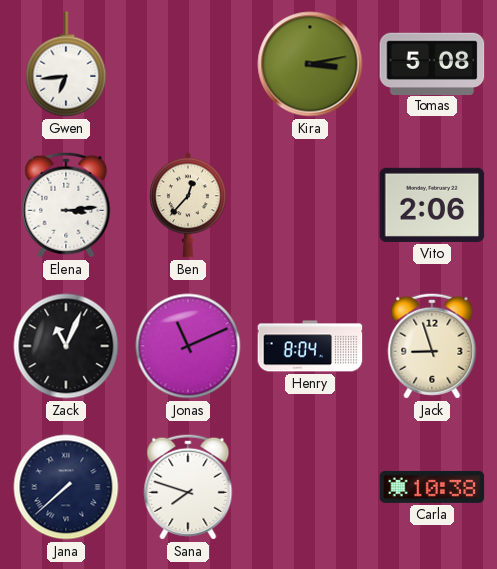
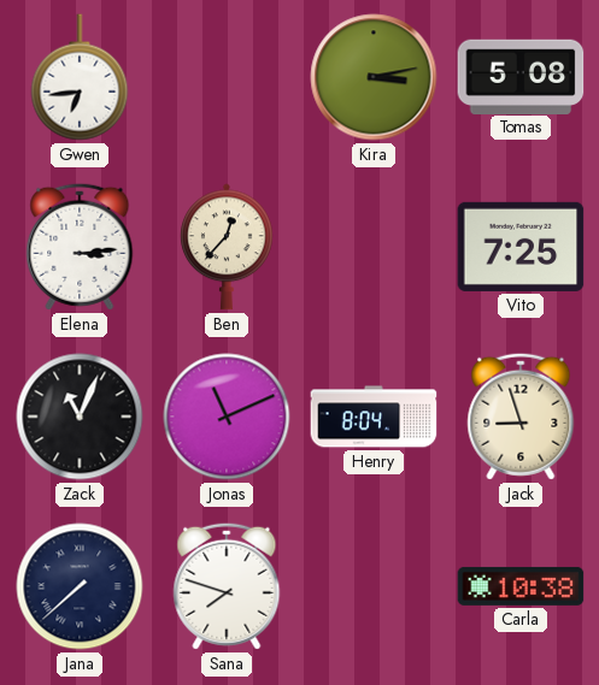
Vito: 2:06 -> 7:25
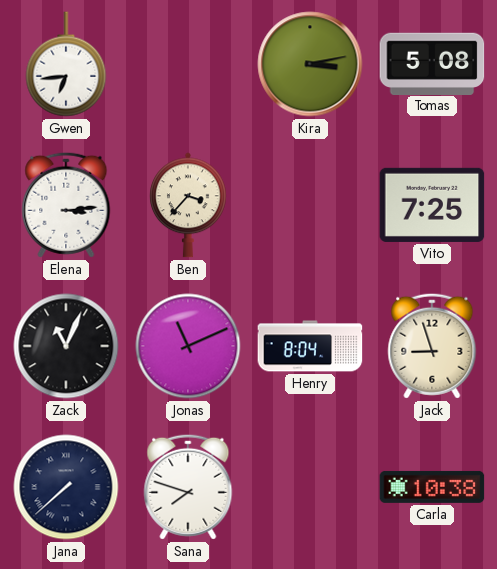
Ben: 12:37 -> 3:37
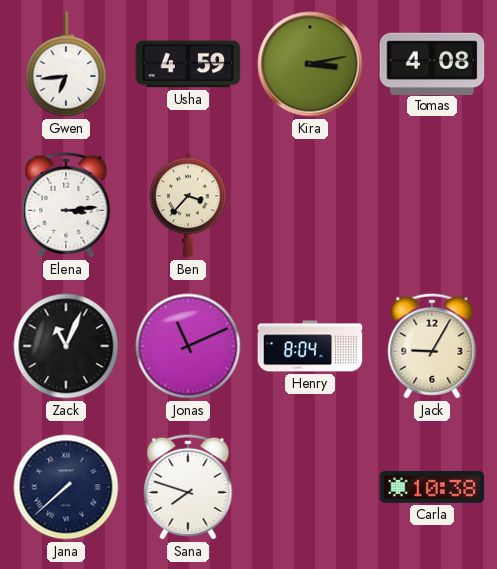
Usha: none -> 4:59
Tomas: 5:08 -> 4:08
Vito: 7:25 -> none
Jack: 8:57 -> 9:05
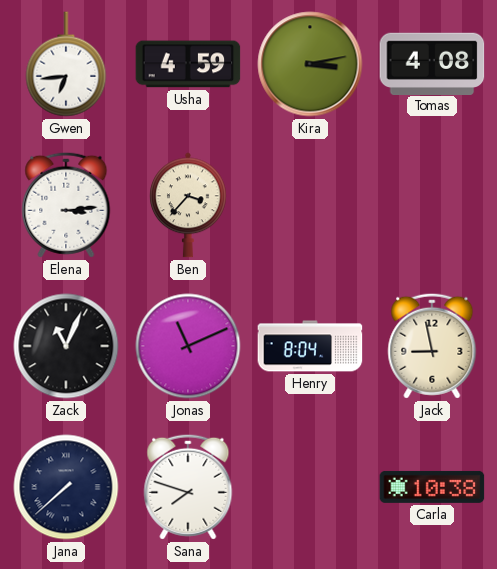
Jack: 9:05 -> 8:58
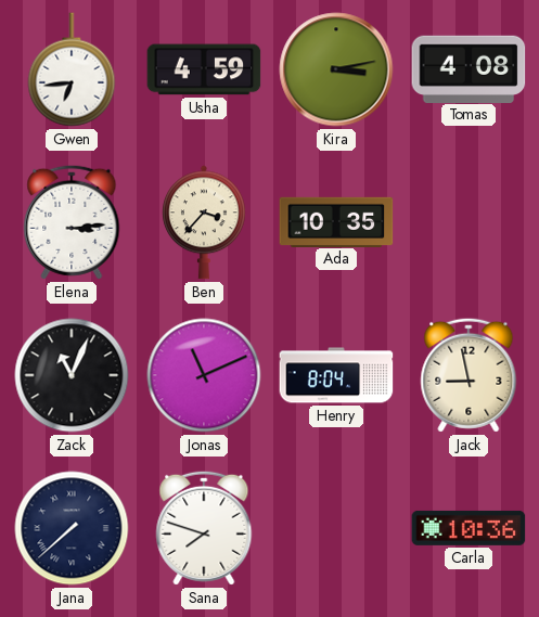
Ada: none -> 10:35
Carla: 10:38 -> 10:36
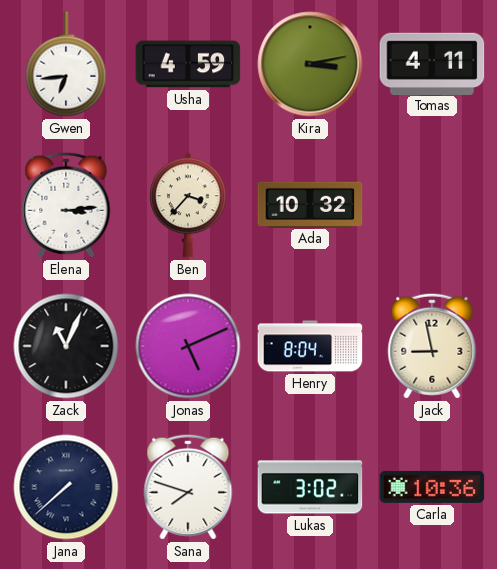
Tomas: 4:08 -> 4:11
Ada: 10:35 -> 10:32
Jonas: 11:11 -> 5:11
Lukas: none -> 3:02
